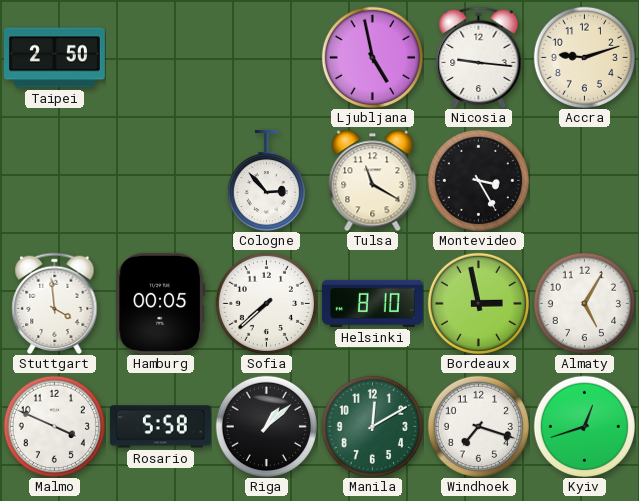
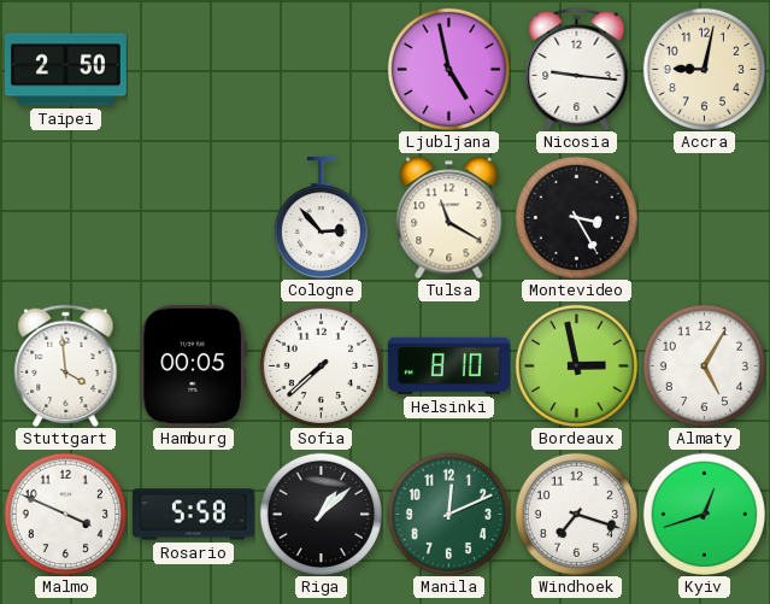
Accra: 9:12 -> 9:02
Manila: 12:10 -> 12:11
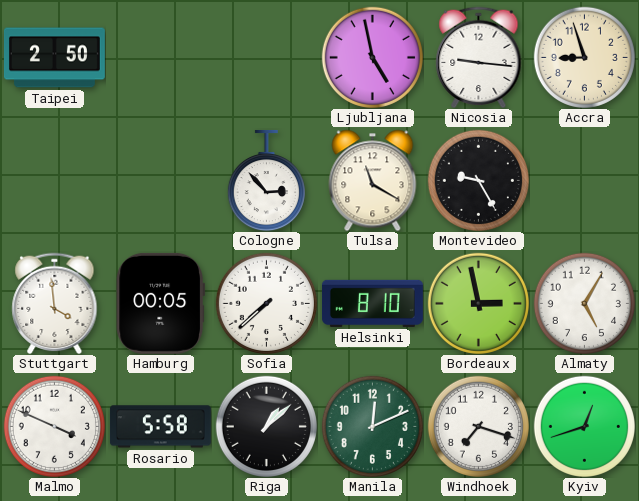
Accra: 9:02 -> 8:57
Montevideo: 3:25 -> 9:25
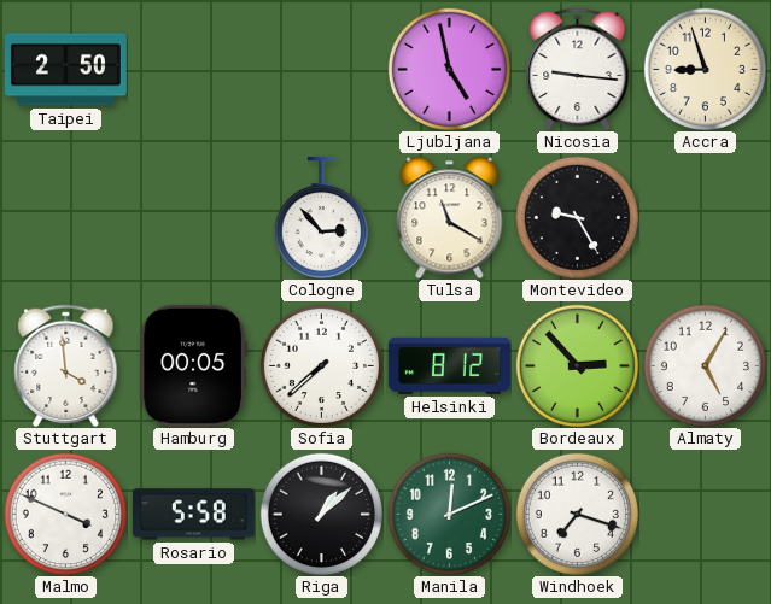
Helsinki: 8:10 -> 8:12
Bordeaux: 2:58 -> 2:53
Kyiv: 12:42 -> none
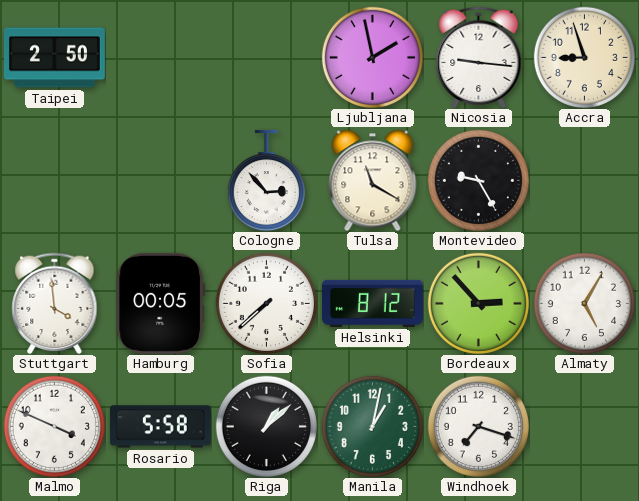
Ljubljana: 4:58 -> 1:58
Manila: 12:11 -> 1:02
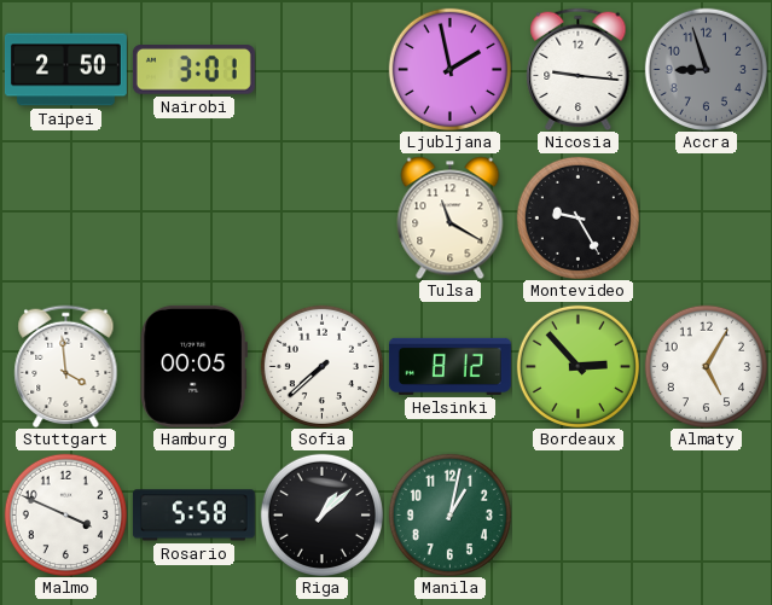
Nairobi: none -> 3:01
Accra dial: cream -> grey
Cologne: 2:53 -> none
Windhoek: 7:18 -> none
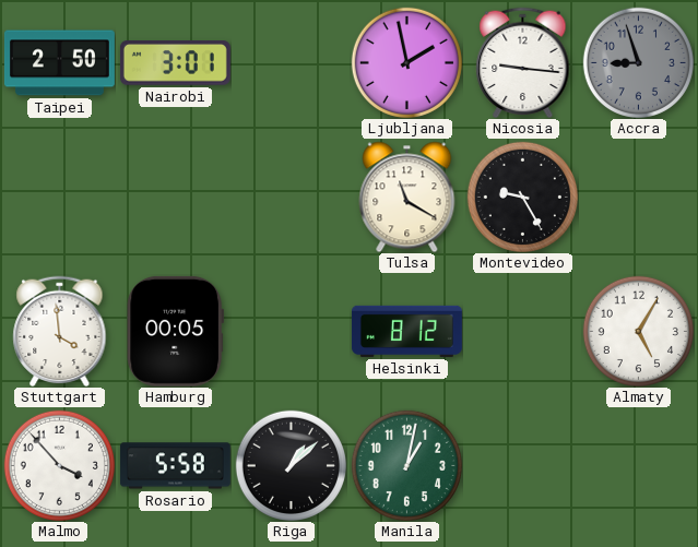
Sofia: 7:38 -> none
Bordeaux: 2:53 -> none
Malmo: 3:49 -> 3:53
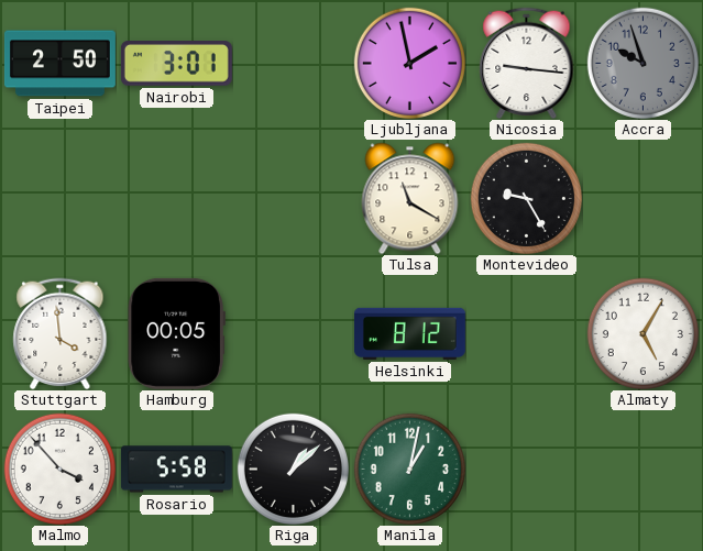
Accra: 8:57 -> 9:57
